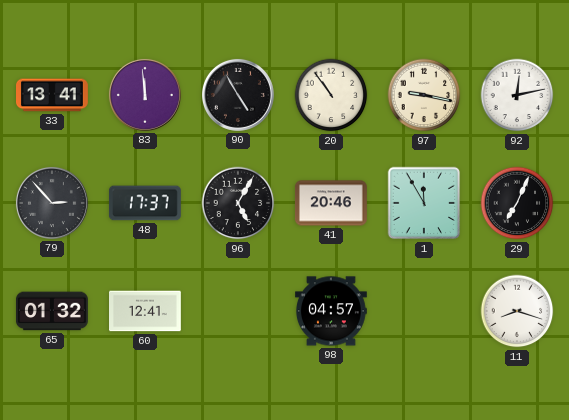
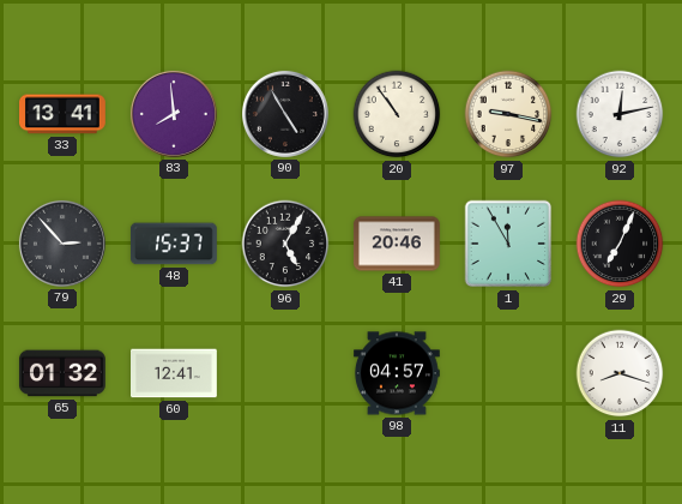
83: 11:59 -> 7:59
48: 17:37 -> 15:37
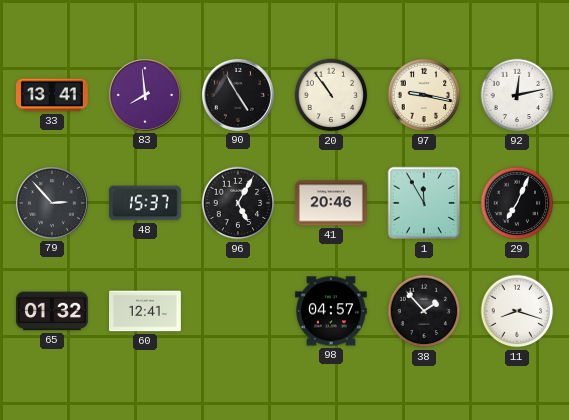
38: none -> 1:53
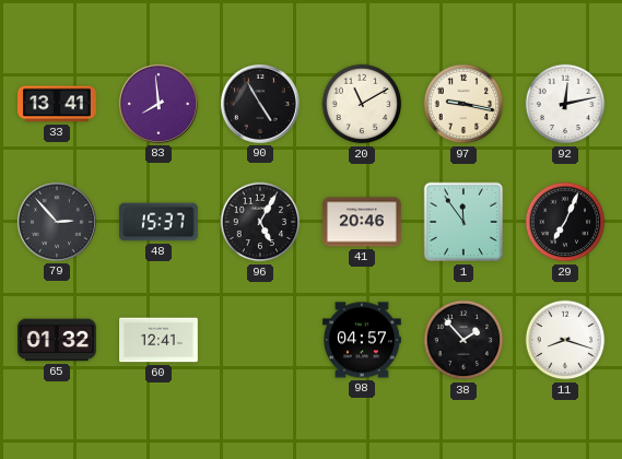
20: 10:54 -> 11:10
1: 11:55 -> 11:54
